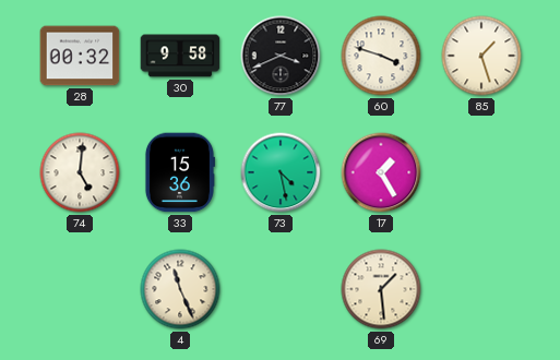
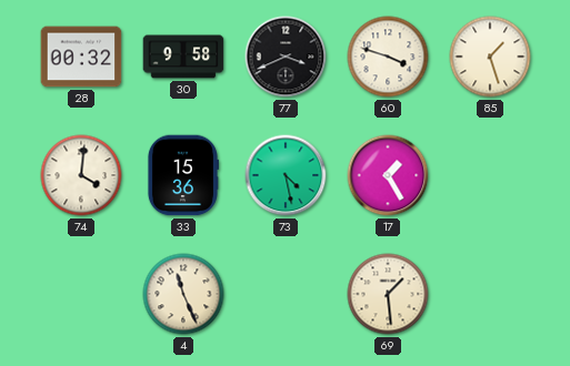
74: 5:01 -> 4:01
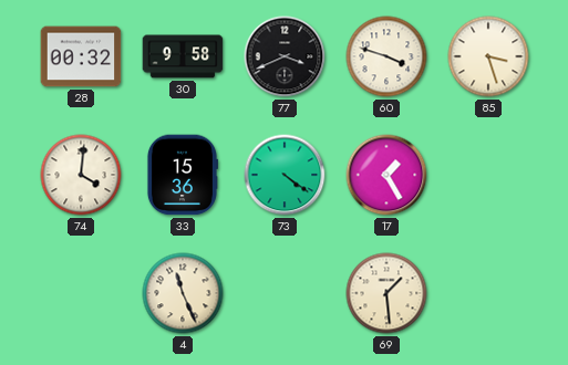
85: 1:27 -> 3:27
73: 4:28 -> 4:21
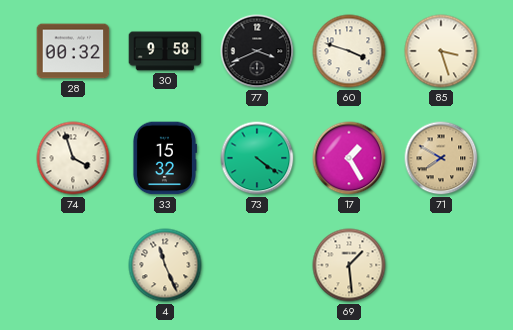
74: 4:01 -> 3:57
33: 15:36 -> 15:32
71: none -> 7:50
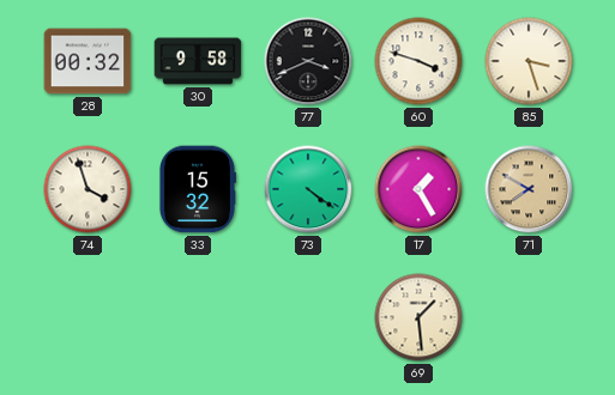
4: 11:26 -> none
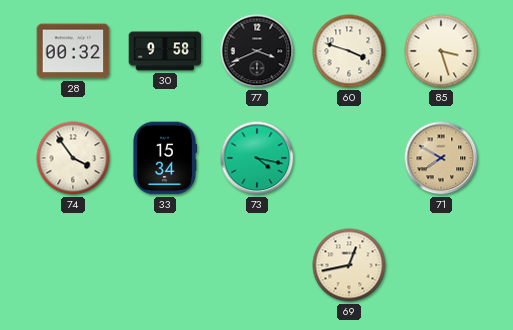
74: 3:57 -> 3:54
33: 15:32 -> 15:34
73: 4:21 -> 4:17
17: 1:25 -> none
69: 1:29 -> 12:43
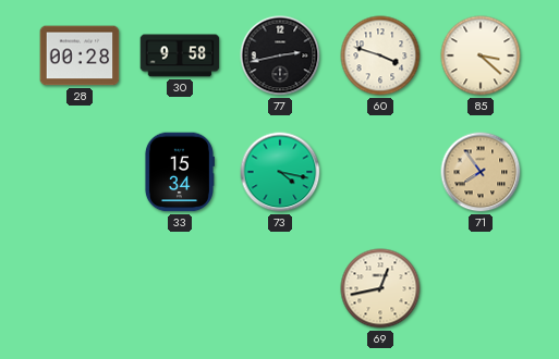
28: 00:32 -> 00:28
77: 3:41 -> 2:43
85: 3:27 -> 3:22
74: 3:54 -> none
71: 7:50 -> 7:54
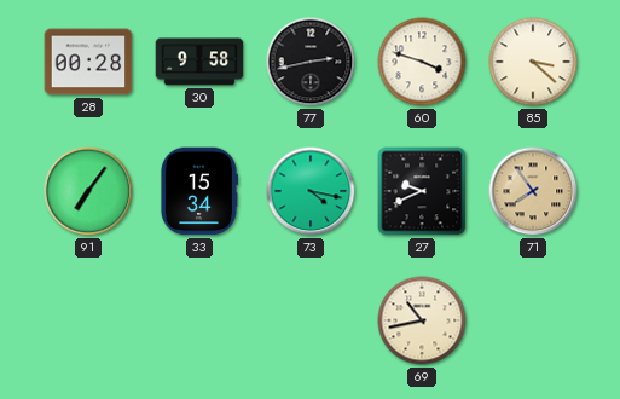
91: none -> 7:06
27: none -> 9:41
69: 12:43 -> 10:43
